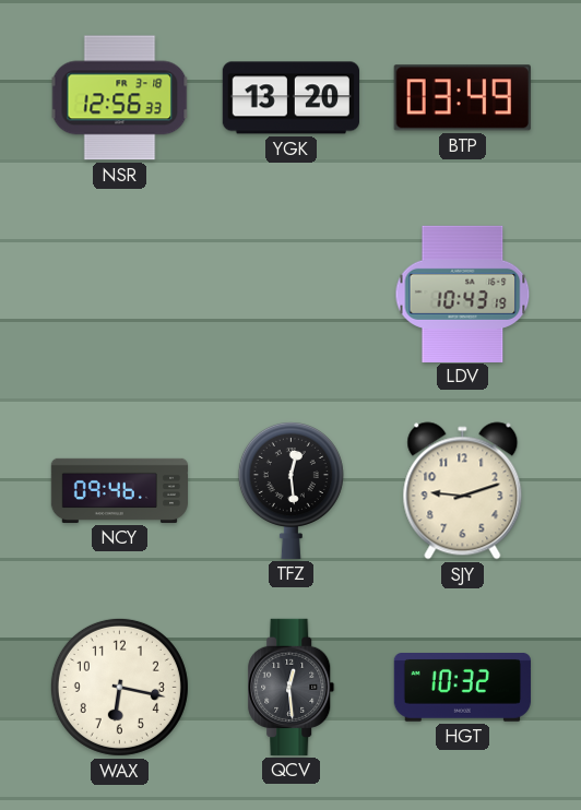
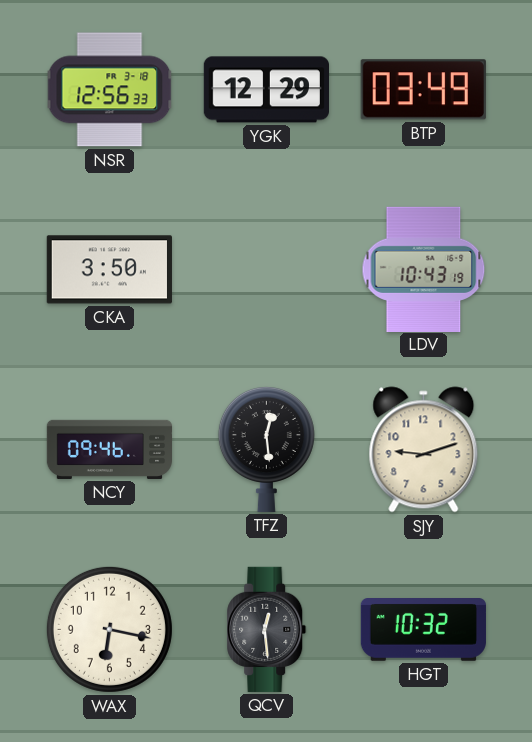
YGK: 13:20 -> 12:29
CKA: none -> 3:50
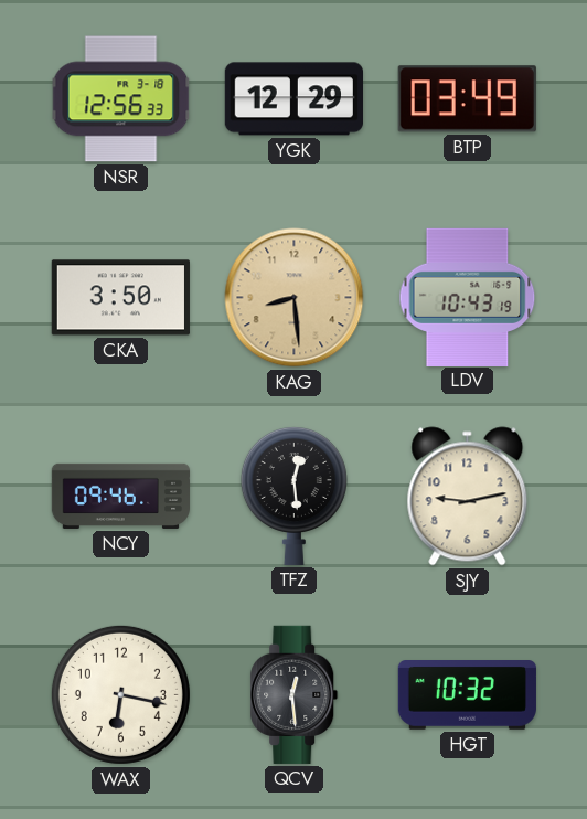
KAG: none -> 8:29
SJY: 9:12 -> 9:13
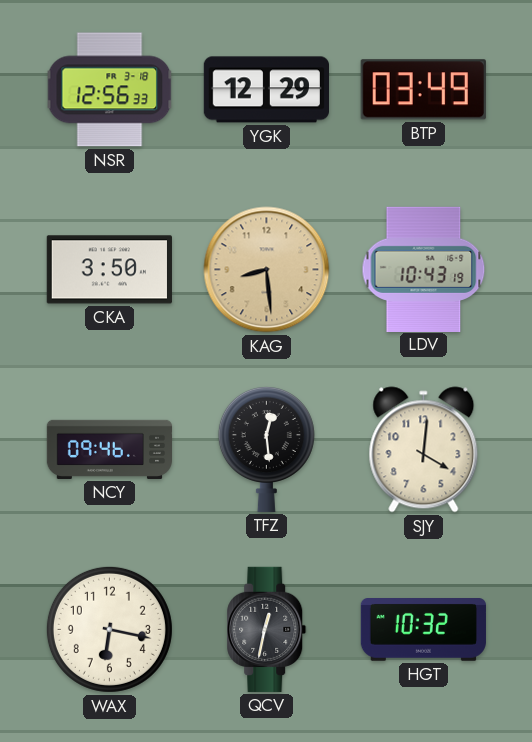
SJY: 9:13 -> 4:01
QCV: 12:29 -> 12:32
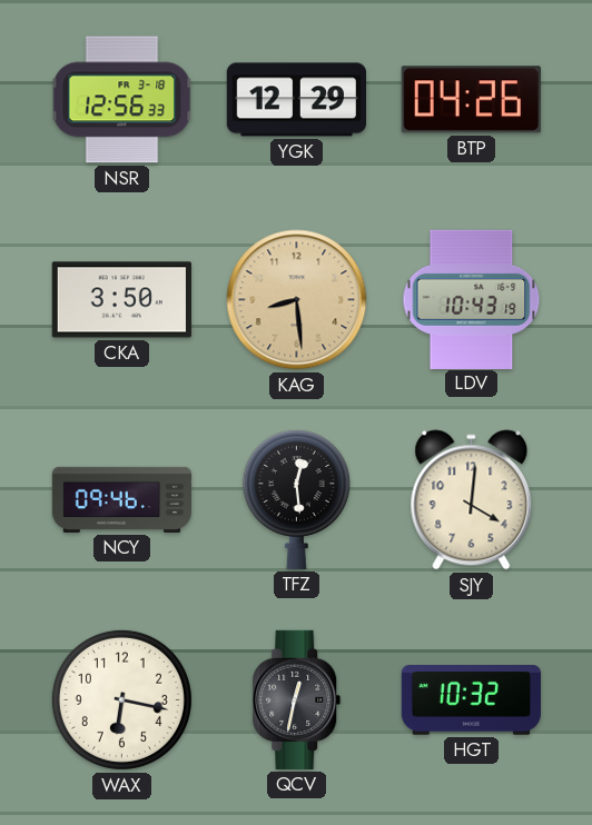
BTP: 03:49 -> 04:26
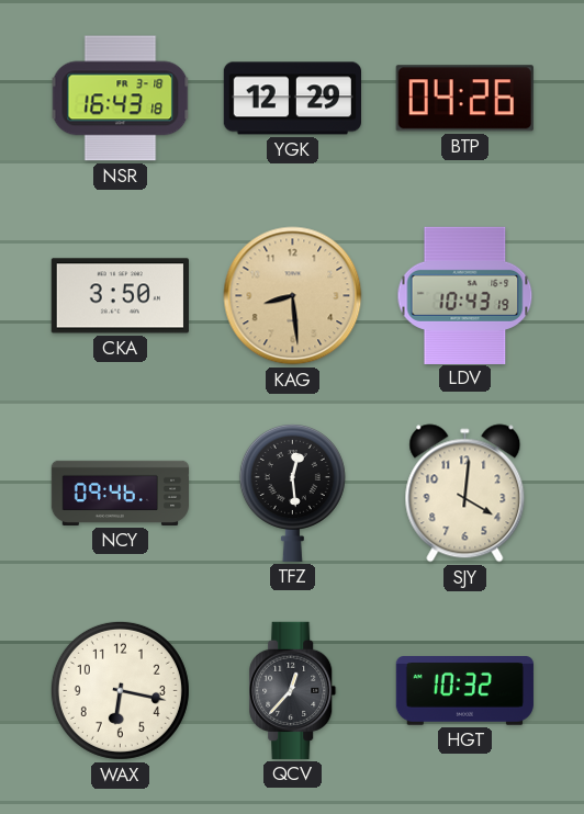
NSR: 12:56 -> 16:43
QCV: 12:32 -> 12:37
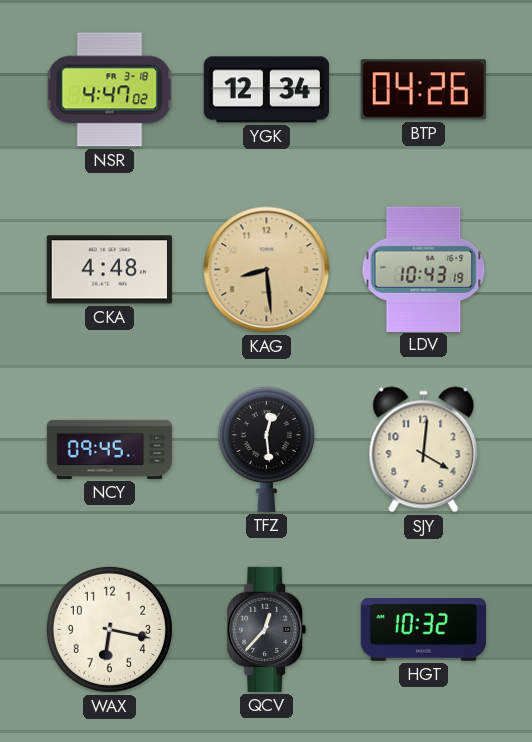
NSR: 16:43 -> 4:47
YGK: 12:29 -> 12:34
CKA: 3:50 -> 4:48
NCY: 09:46 -> 09:45
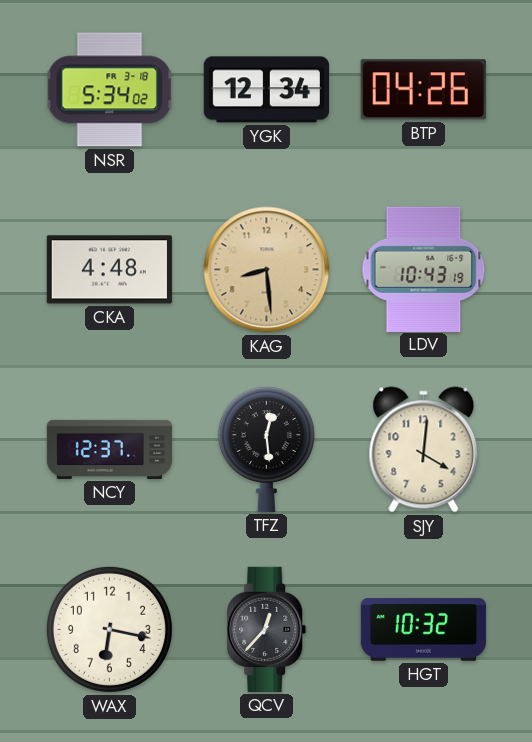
NSR: 4:47 -> 5:34
NCY: 09:45 -> 12:37
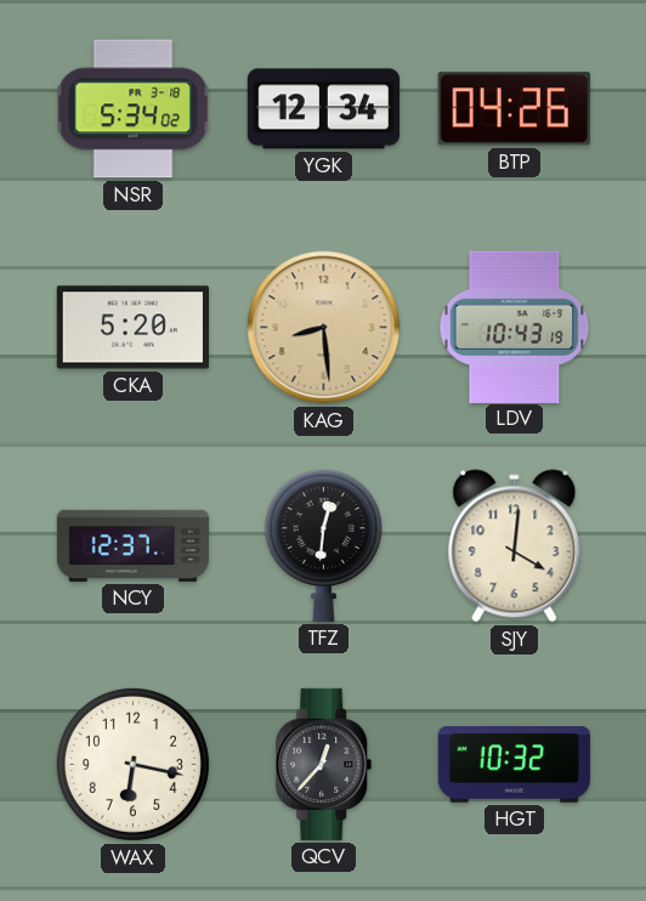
CKA: 4:48 -> 5:20
TFZ: 12:29 -> 12:31
